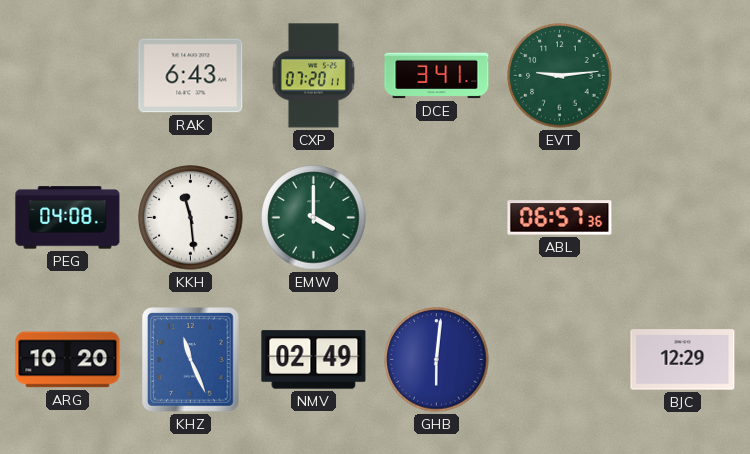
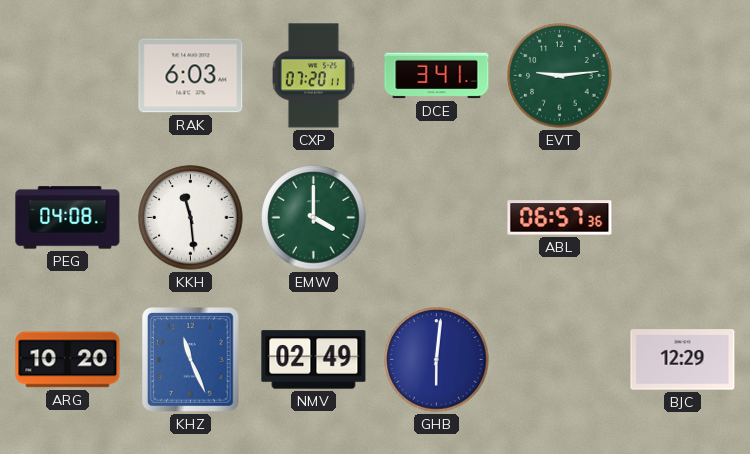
RAK: 6:43 -> 6:03
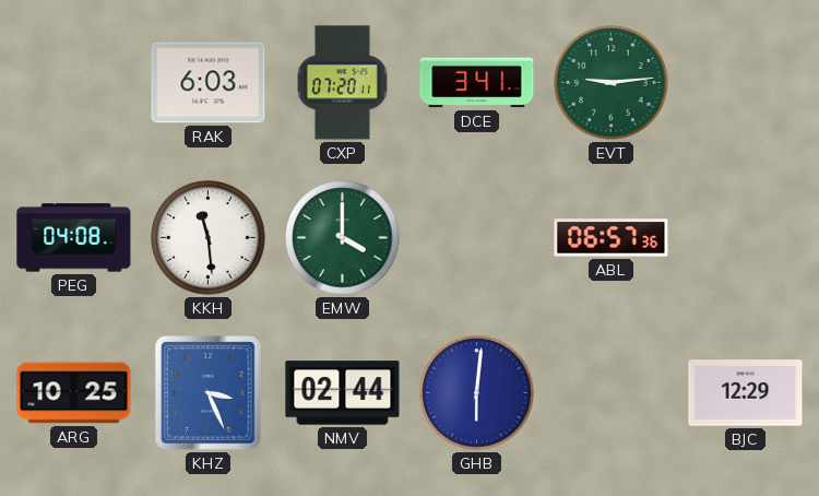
ARG: 10:20 -> 10:25
KHZ: 11:26 -> 3:26
NMV: 02:49 -> 02:44
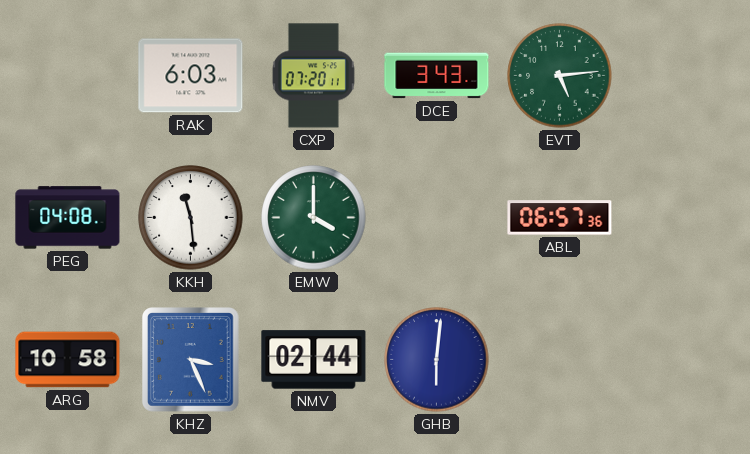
DCE: 3:41 -> 3:43
EVT: 9:14 -> 5:14
ARG: 10:25 -> 10:58
BJC: 12:29 -> none
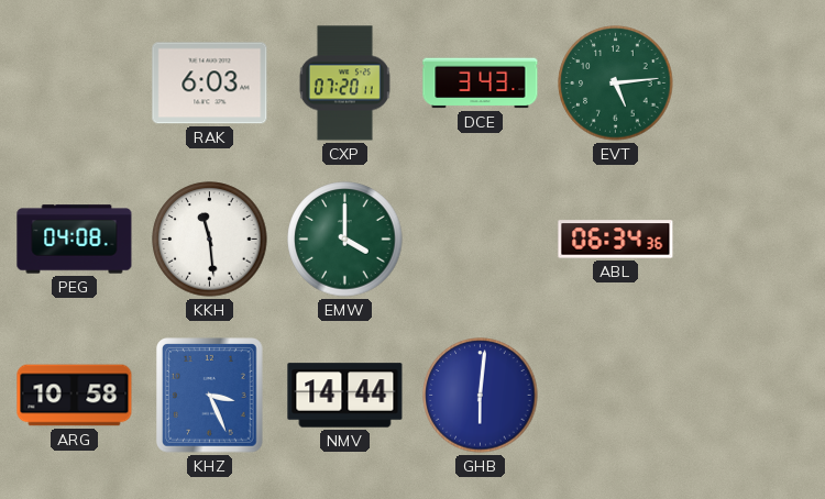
ABL: 06:57 -> 06:34
NMV: 02:44 -> 14:44
